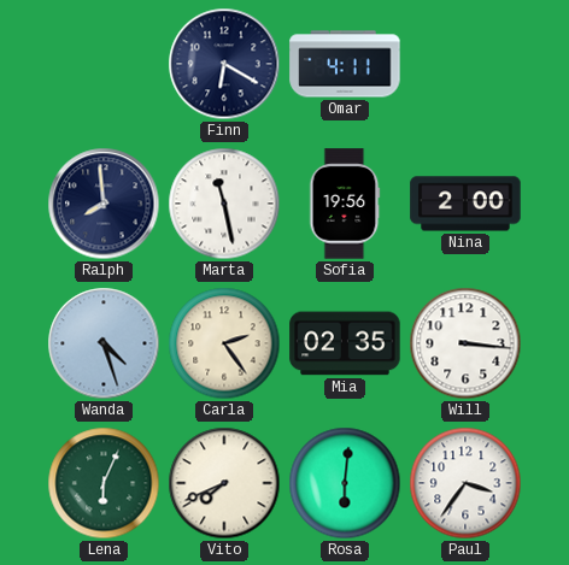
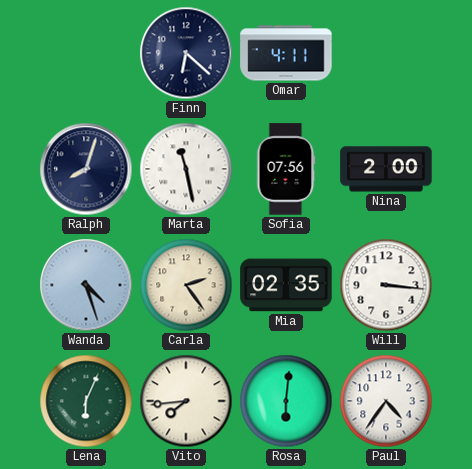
Finn: 6:20 -> 6:22
Ralph: 7:59 -> 8:03
Sofia: 19:56 -> 07:56
Vito: 7:41 -> 7:44
Paul: 3:36 -> 4:36
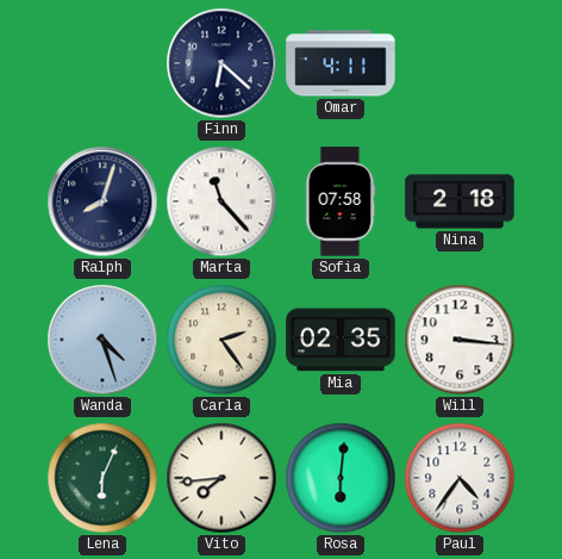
Marta: 11:28 -> 11:23
Sofia: 07:56 -> 07:58
Nina: 2:00 -> 2:18
